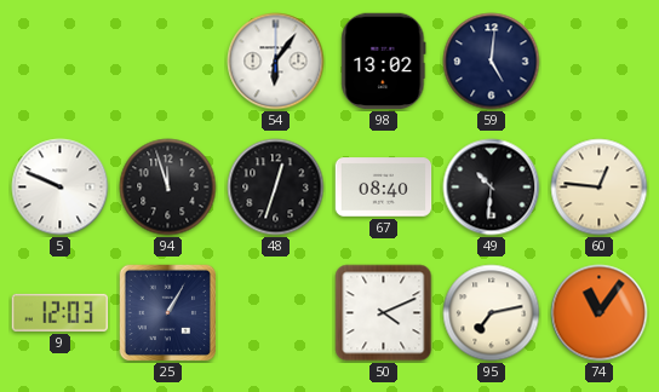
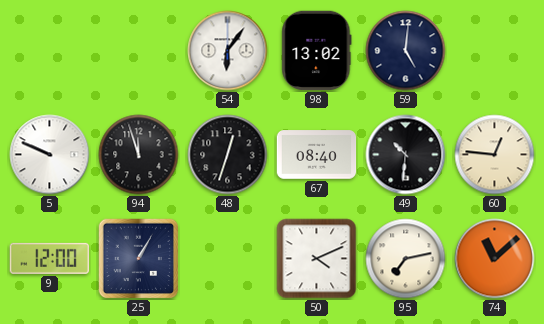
9: 12:03 -> 12:00
74: 11:06 -> 11:08
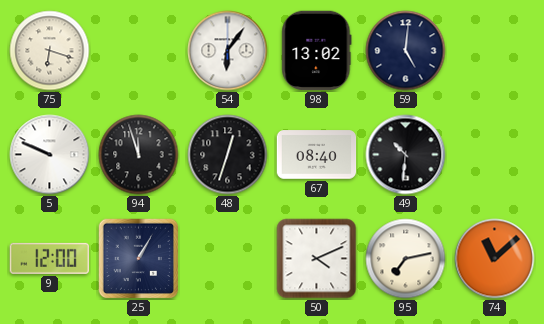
75: none -> 6:18
60: 12:46 -> none
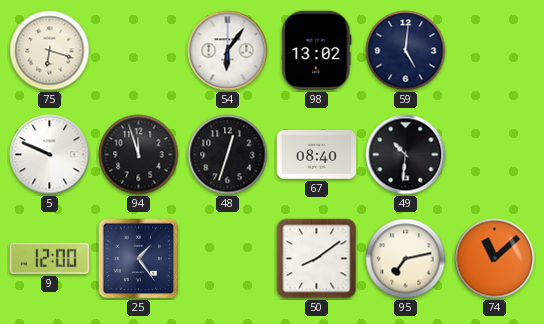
25: 1:05 -> 1:24
50: 4:11 -> 8:09
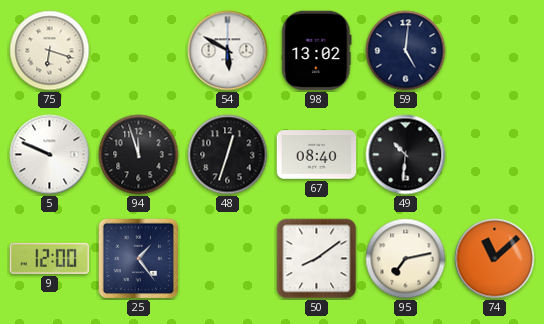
54: 6:06 -> 5:50
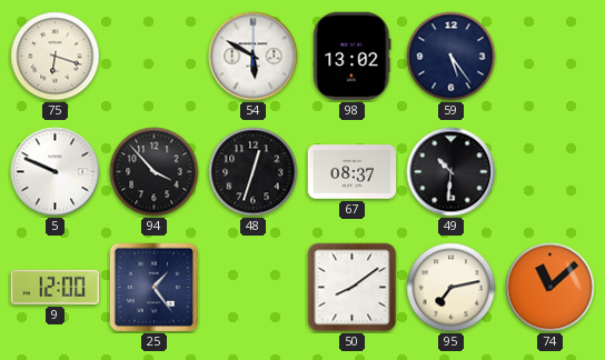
59: 5:01 -> 5:24
94: 11:57 -> 3:53
67: 08:40 -> 08:37
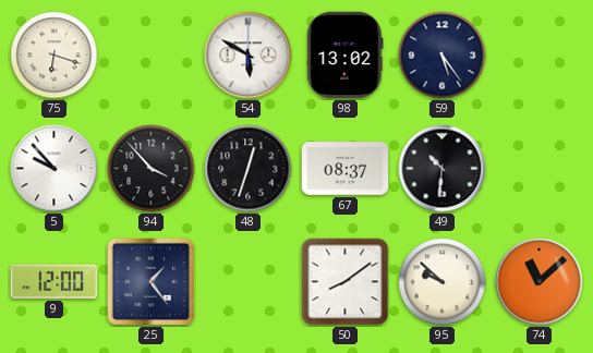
5: 9:49 -> 9:53
95: 7:13 -> 9:52
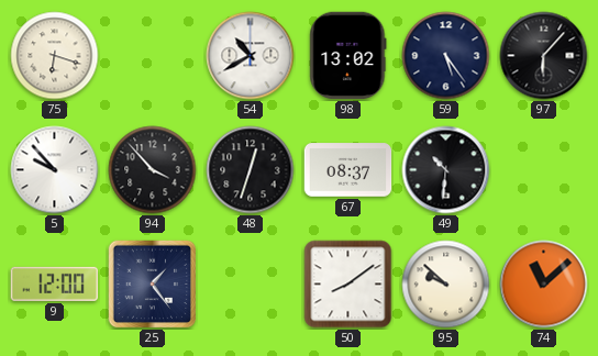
54: 5:50 -> 10:40
97: none -> 6:07
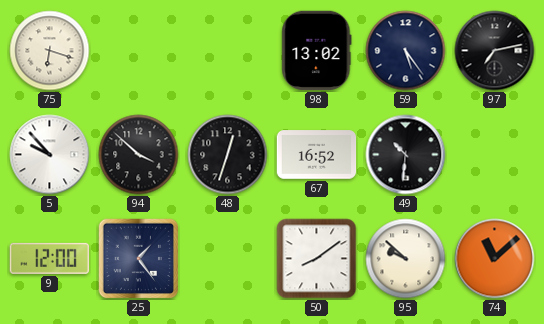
54: 10:40 -> none
97: 6:07 -> 7:13
94: 3:53 -> 3:52
67: 08:37 -> 16:52
